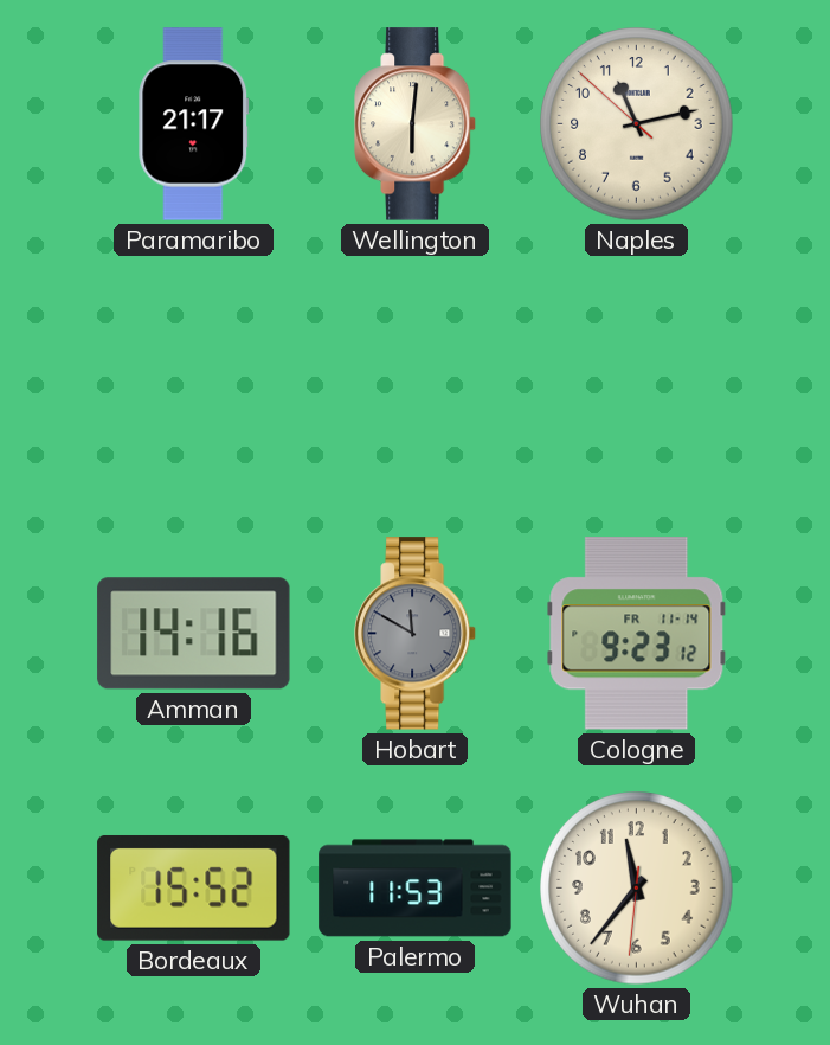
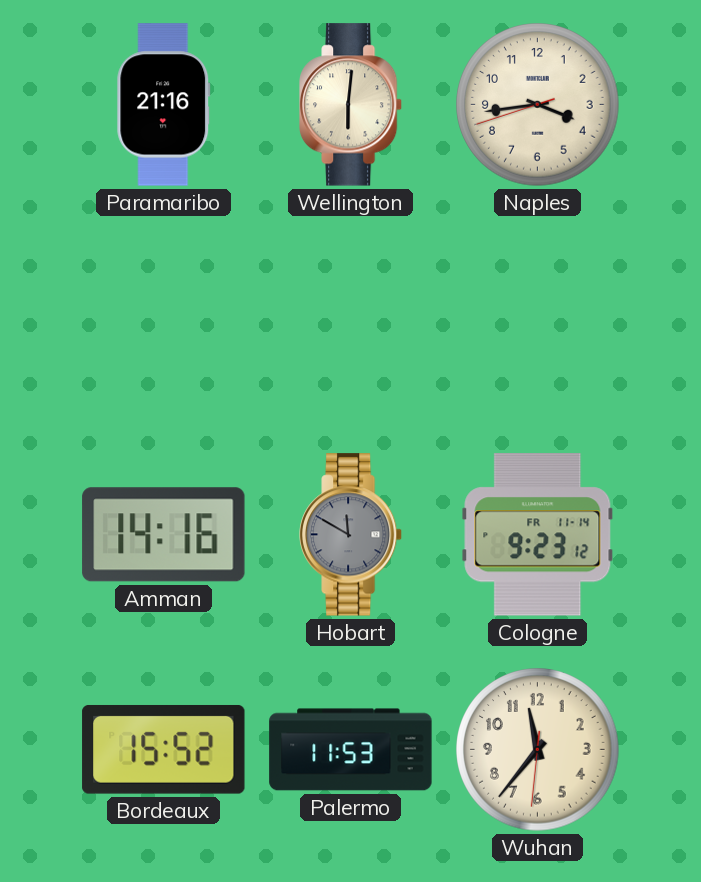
Paramaribo: 21:17 -> 21:16
Naples: 11:12 -> 3:43
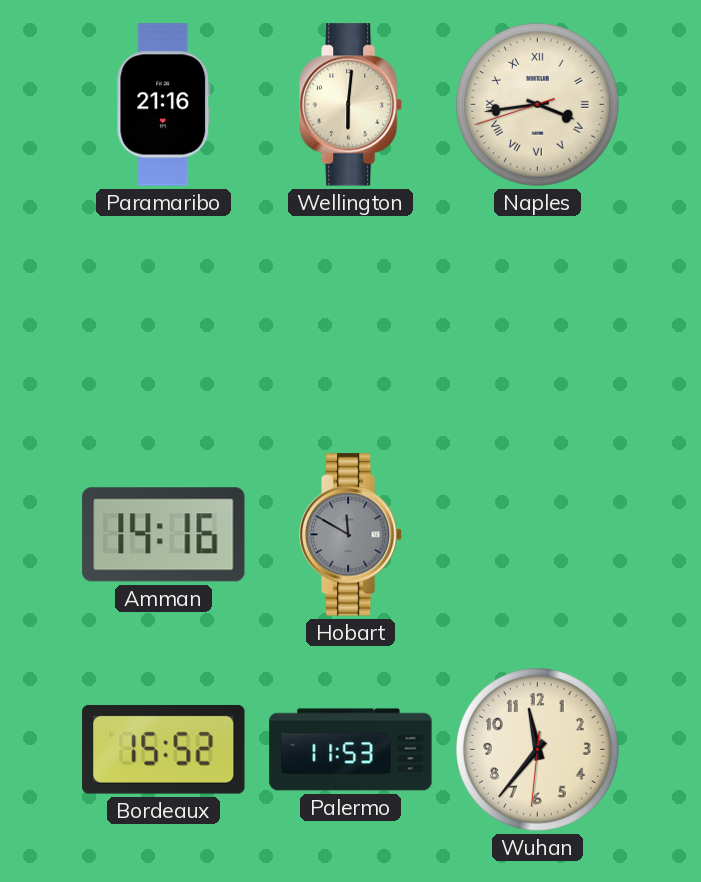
Naples numerals: Arabic -> Roman
Cologne: 9:23 -> none
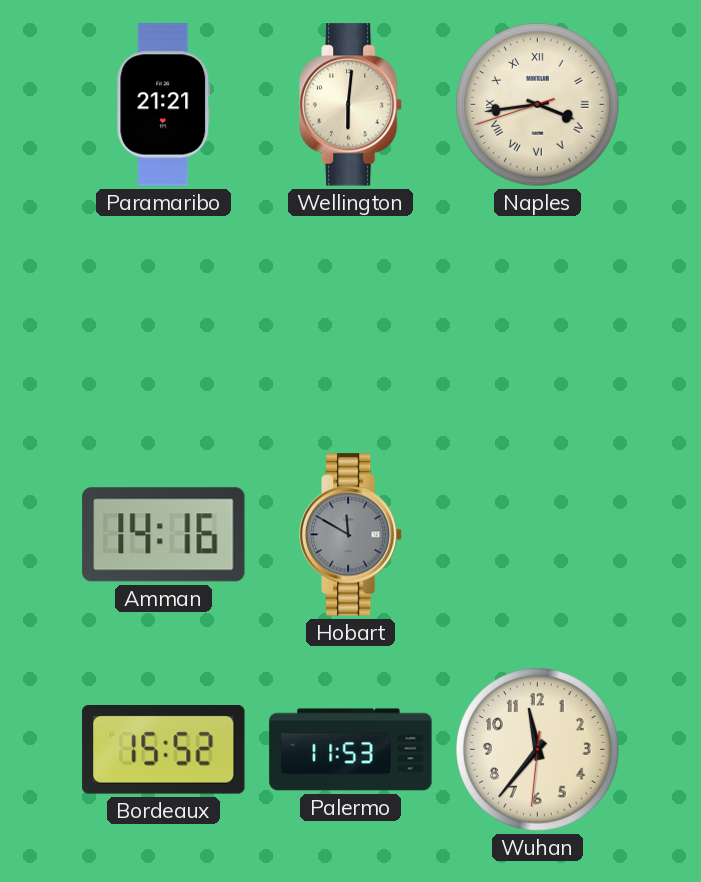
Paramaribo: 21:16 -> 21:21
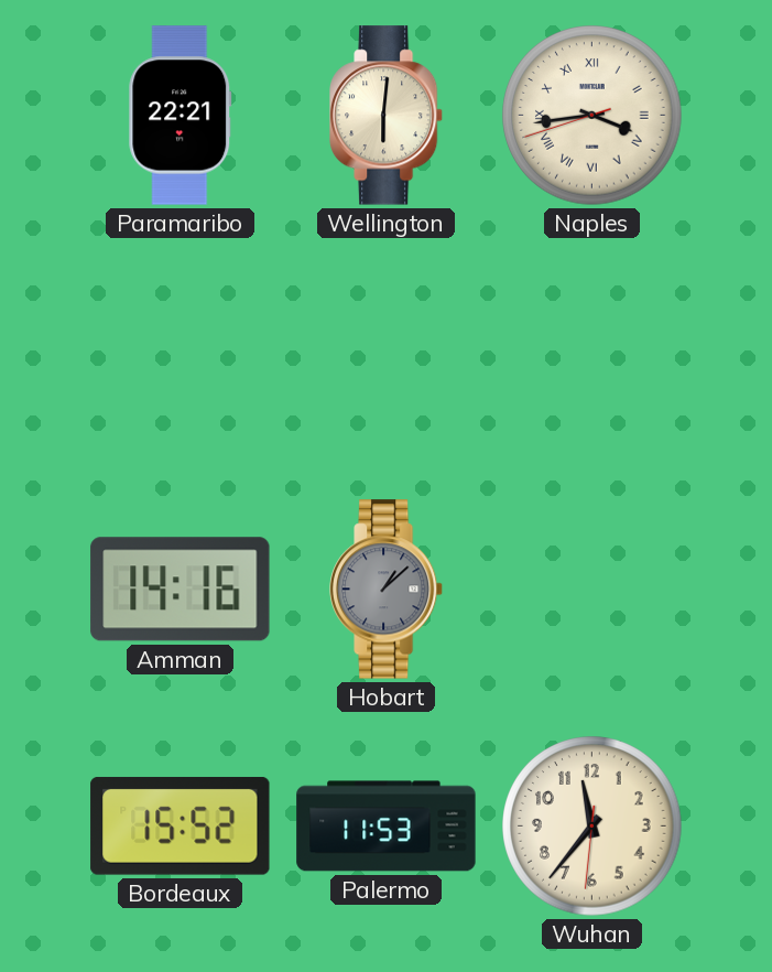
Paramaribo: 21:21 -> 22:21
Hobart: 11:50 -> 1:08
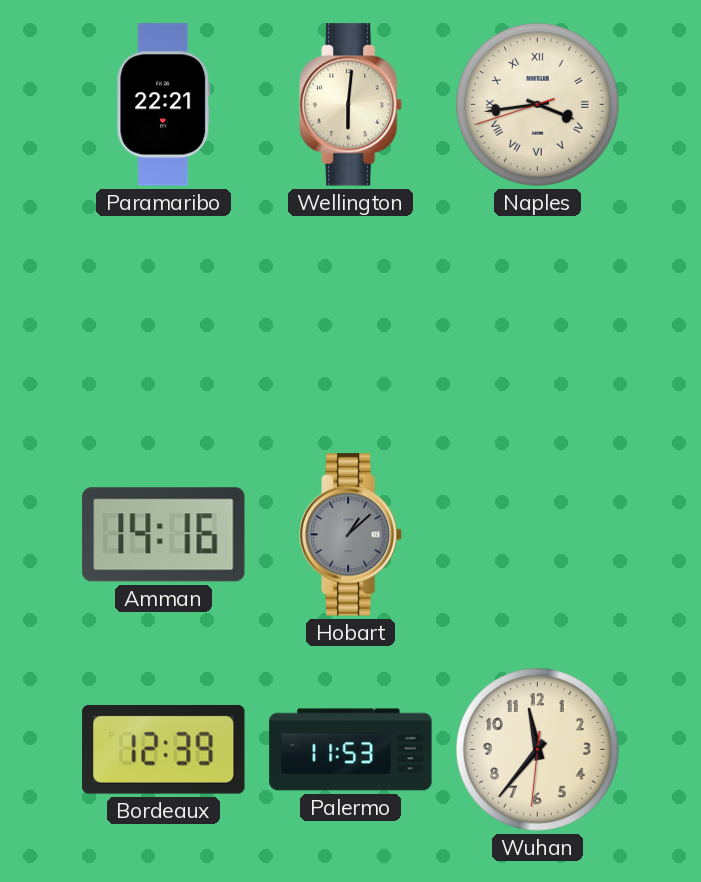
Bordeaux: 15:52 -> 12:39
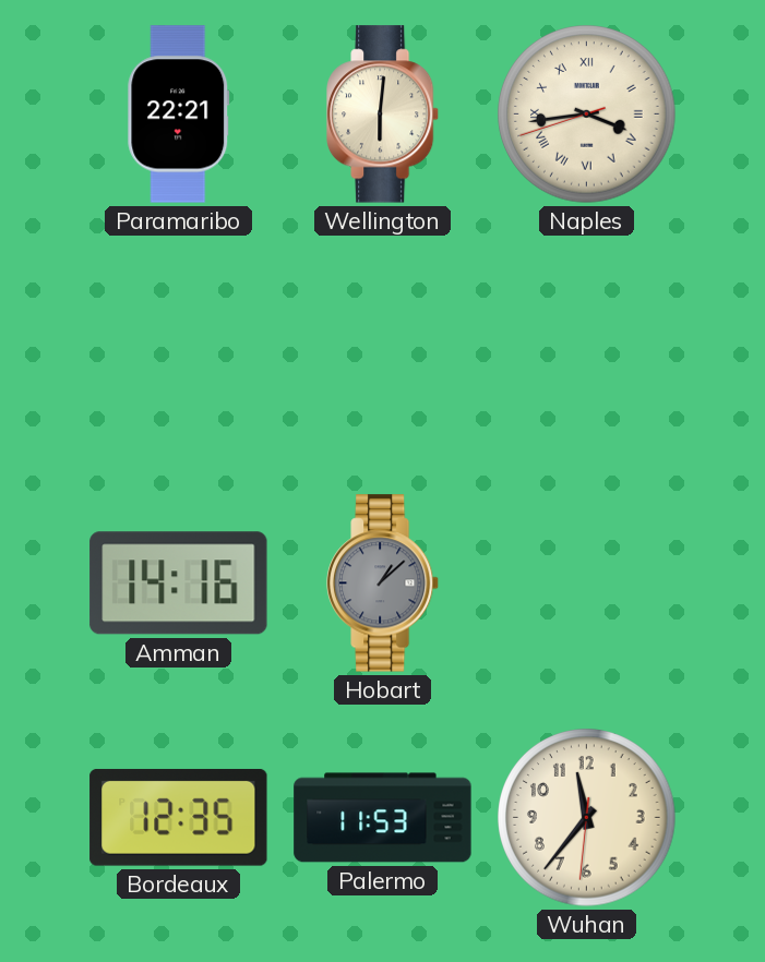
Bordeaux: 12:39 -> 12:35
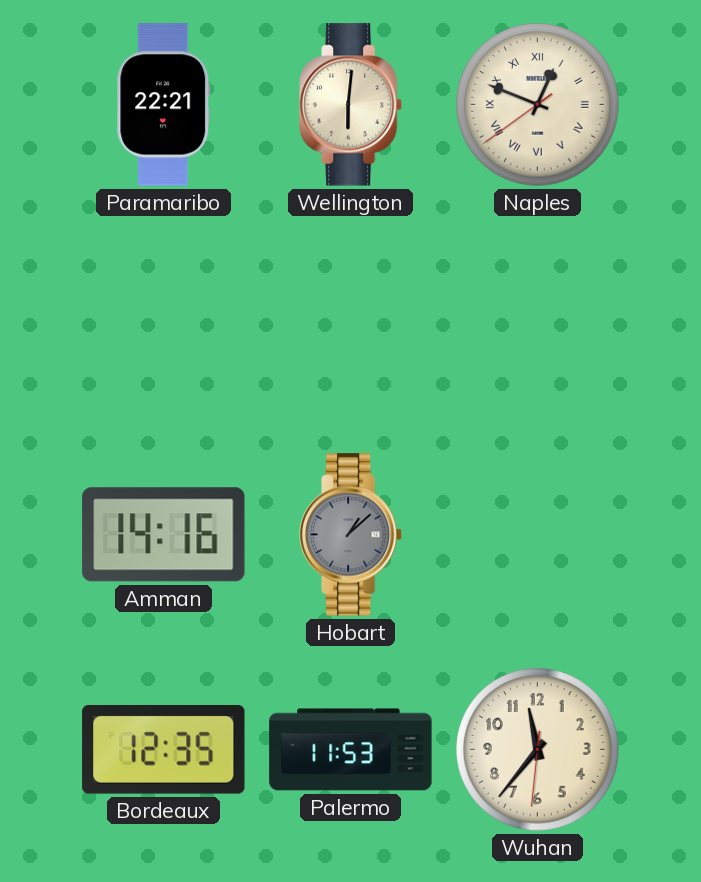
Naples: 3:43 -> 12:48
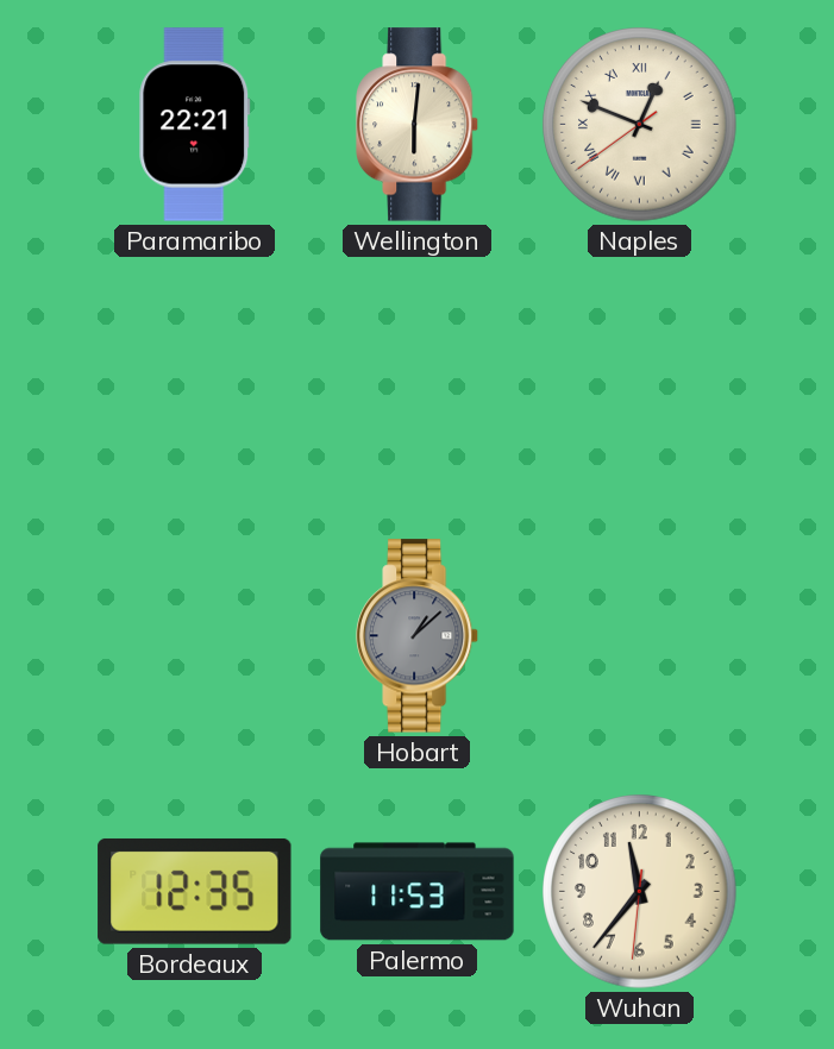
Amman: 14:16 -> none
